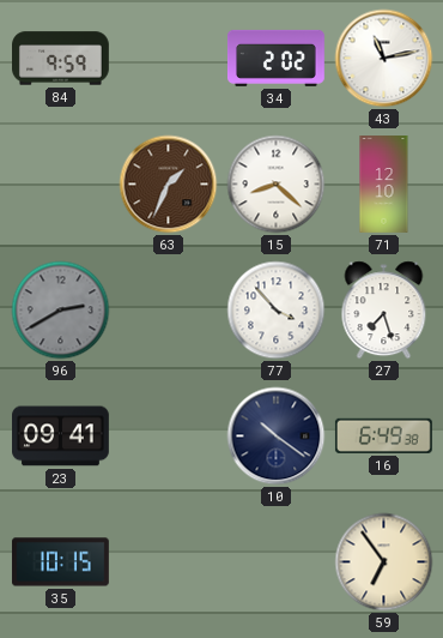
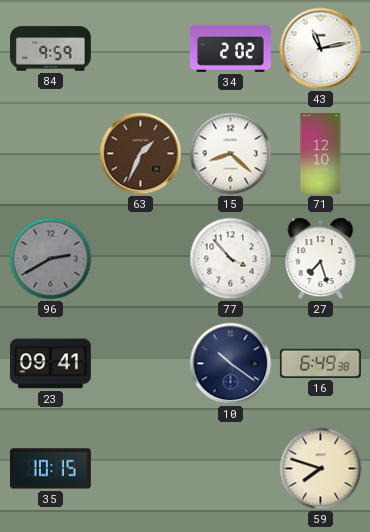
59: 6:54 -> 7:48
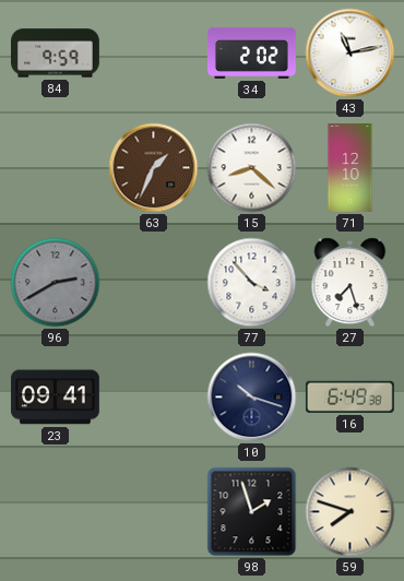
10: 10:21 -> 10:18
35: 10:15 -> none
98: none -> 1:57
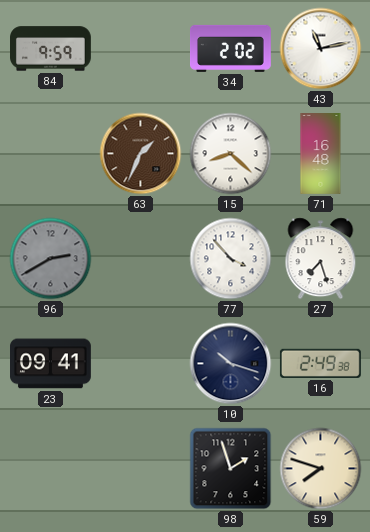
71: 12:10 -> 16:48
16: 6:49 -> 2:49
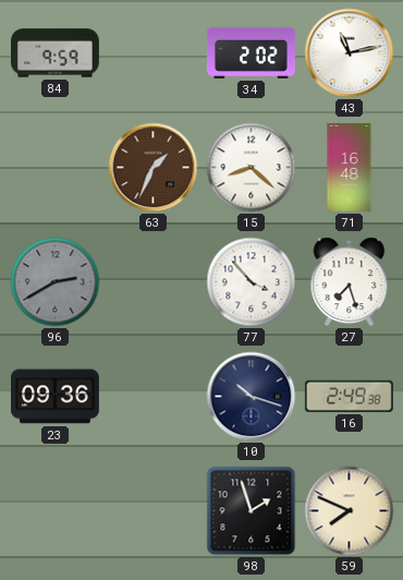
23: 09:41 -> 09:36
59: 7:48 -> 7:49
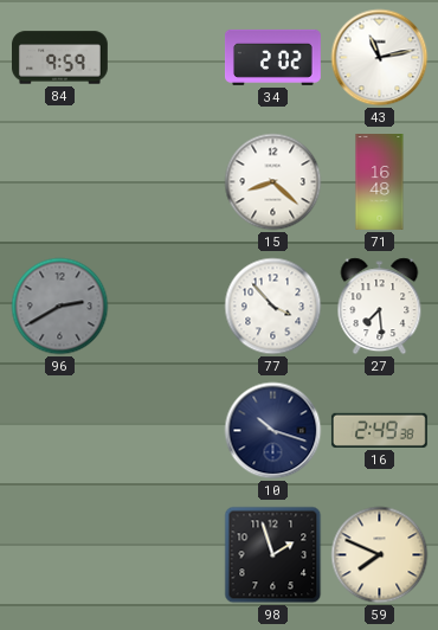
63: 1:34 -> none
27: 7:27 -> 7:29
23: 09:36 -> none
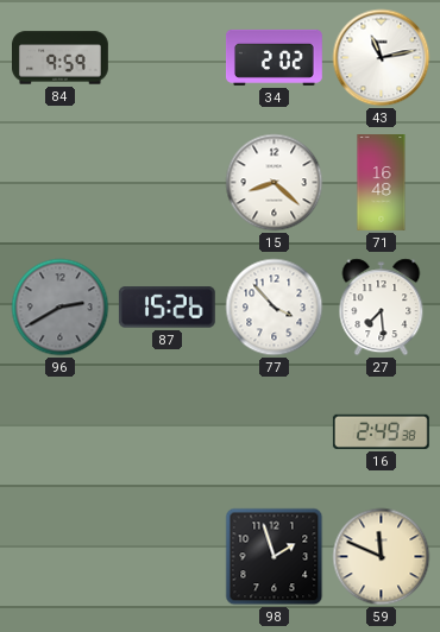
87: none -> 15:26
10: 10:18 -> none
59: 7:49 -> 11:49
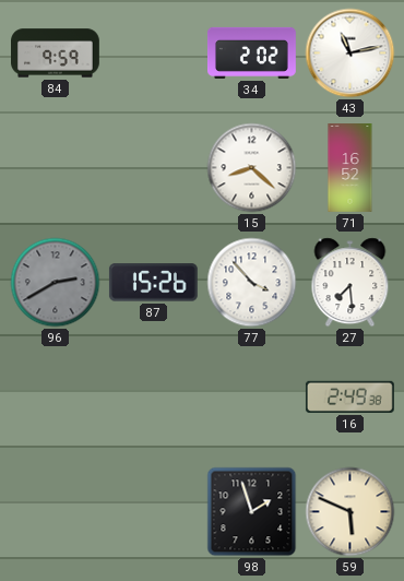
71: 16:48 -> 16:52
59: 11:49 -> 5:49
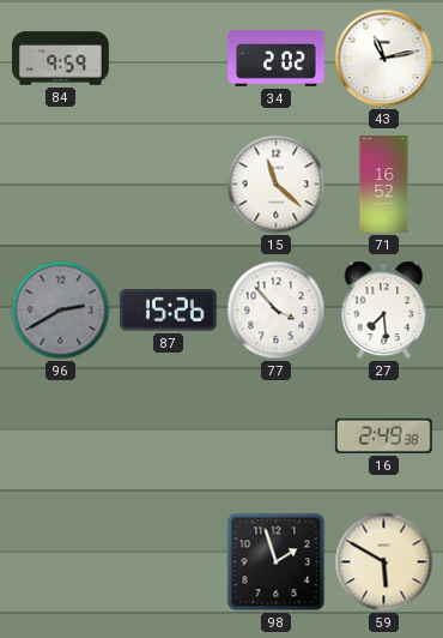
15: 8:22 -> 11:22
59: 5:49 -> 5:50
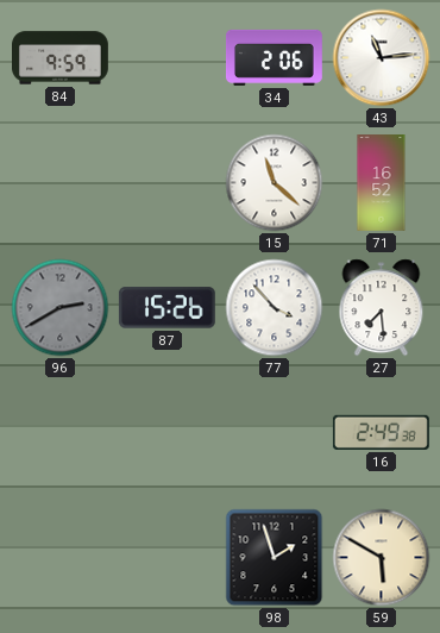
34: 2:02 -> 2:06
43: 11:13 -> 11:14
